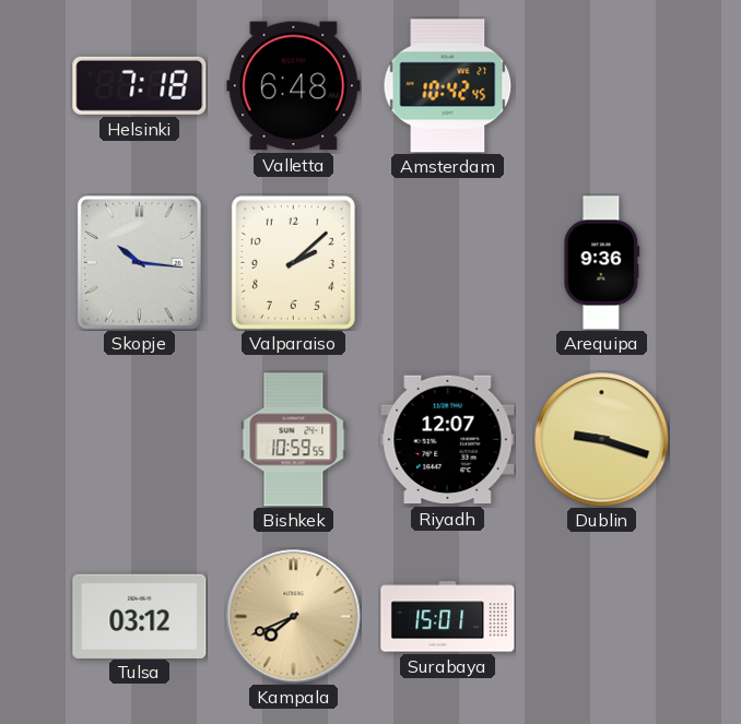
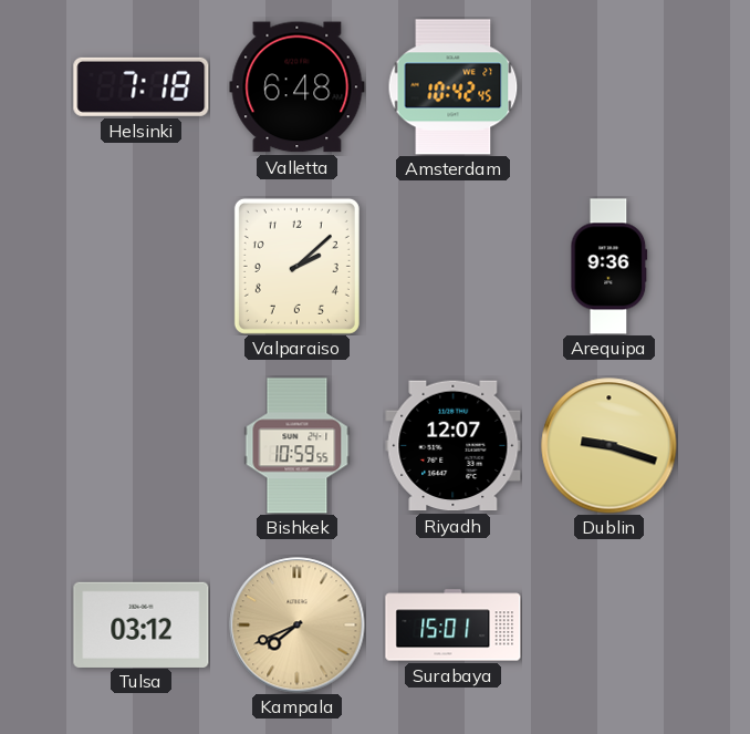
Skopje: 10:16 -> none
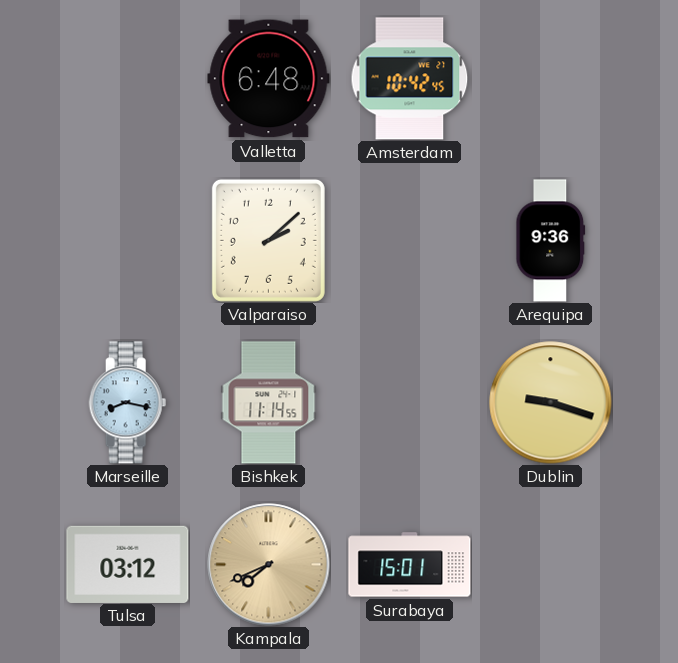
Helsinki: 7:18 -> none
Marseille: none -> 8:17
Bishkek: 10:59 -> 11:14
Riyadh: 12:07 -> none
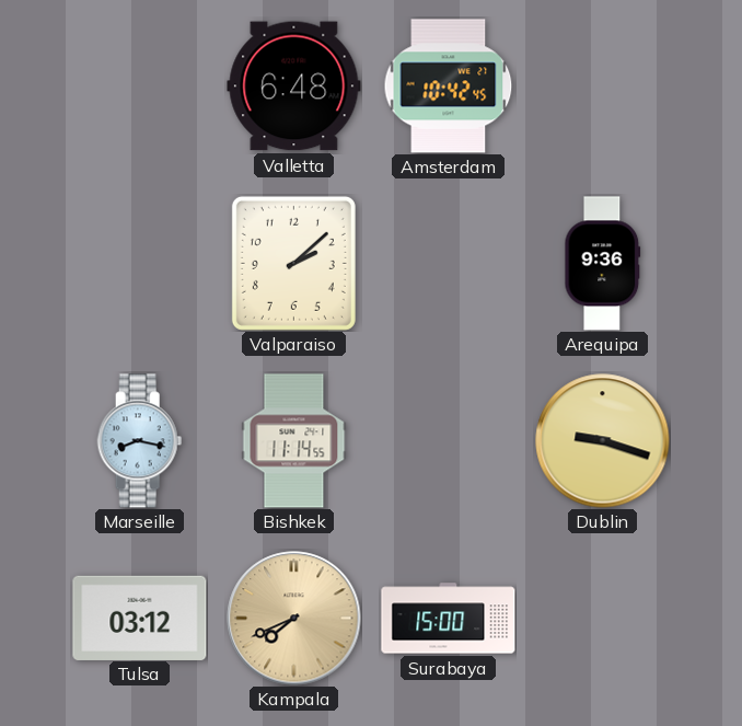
Surabaya: 15:01 -> 15:00
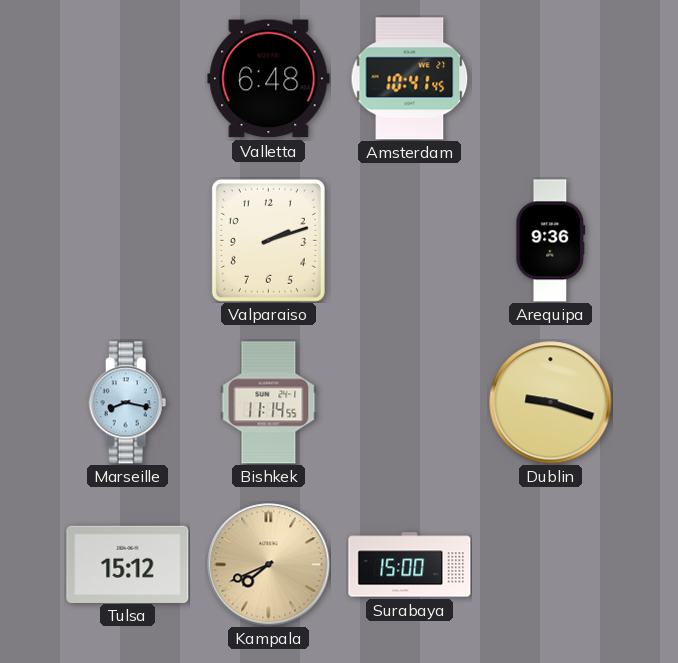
Amsterdam: 10:42 -> 10:41
Valparaiso: 2:08 -> 2:12
Tulsa: 03:12 -> 15:12
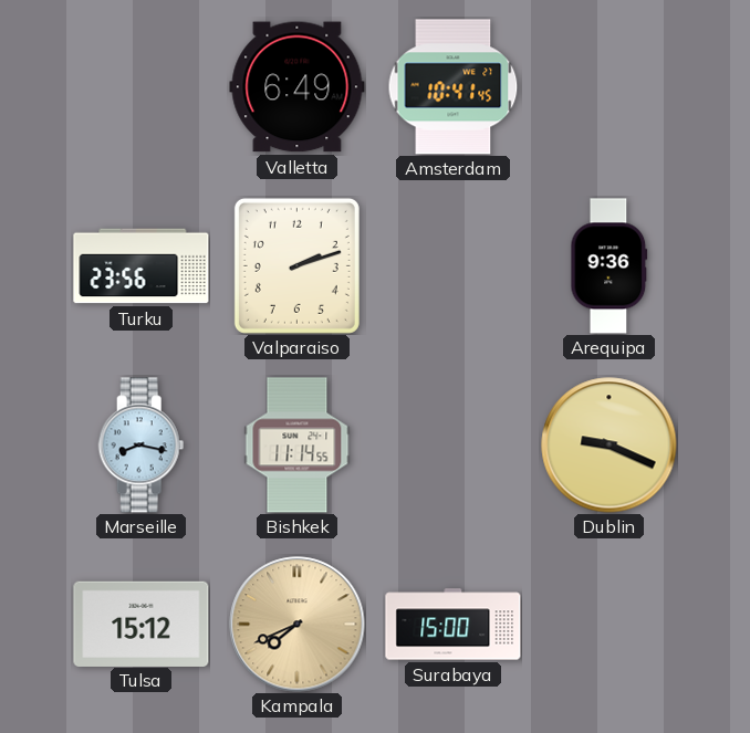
Valletta: 6:48 -> 6:49
Turku: none -> 23:56
Dublin: 9:18 -> 9:19
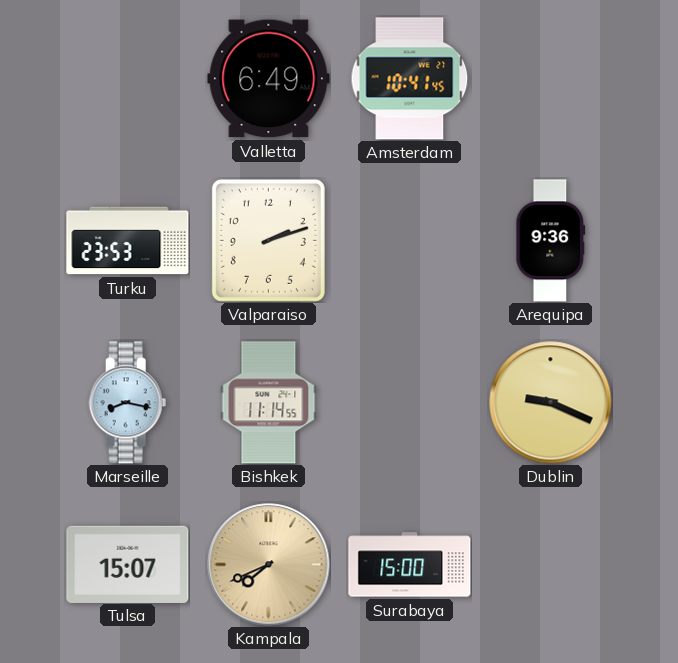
Turku: 23:56 -> 23:53
Tulsa: 15:12 -> 15:07
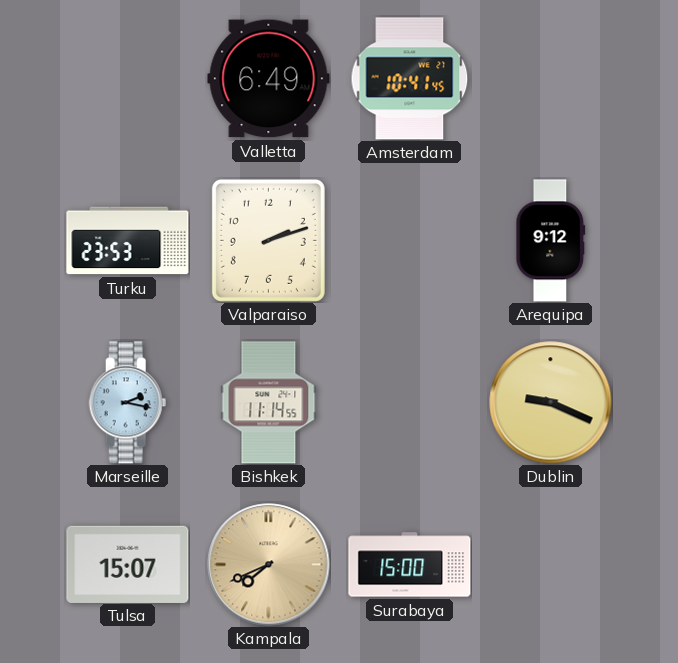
Arequipa: 9:36 -> 9:12
Marseille: 8:17 -> 2:17
